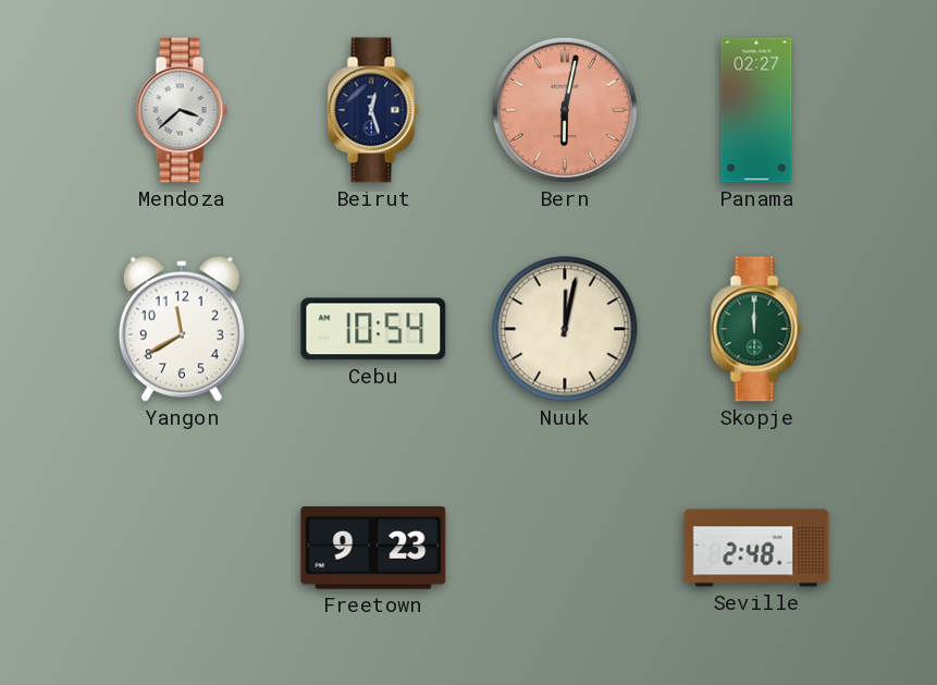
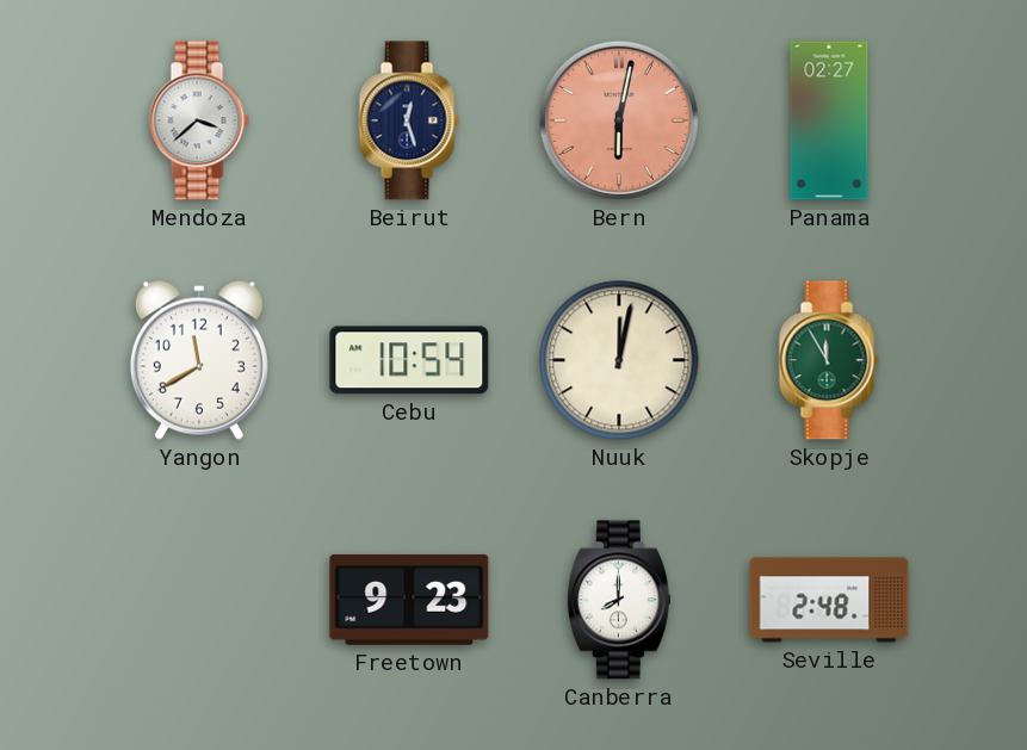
Skopje: 12:00 -> 11:55
Canberra: none -> 8:00
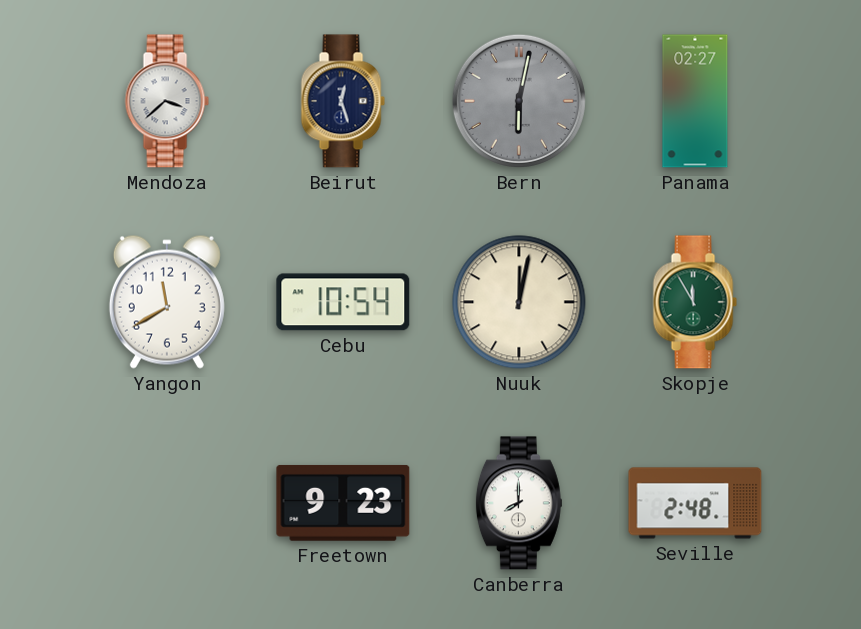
Bern dial: salmon -> grey
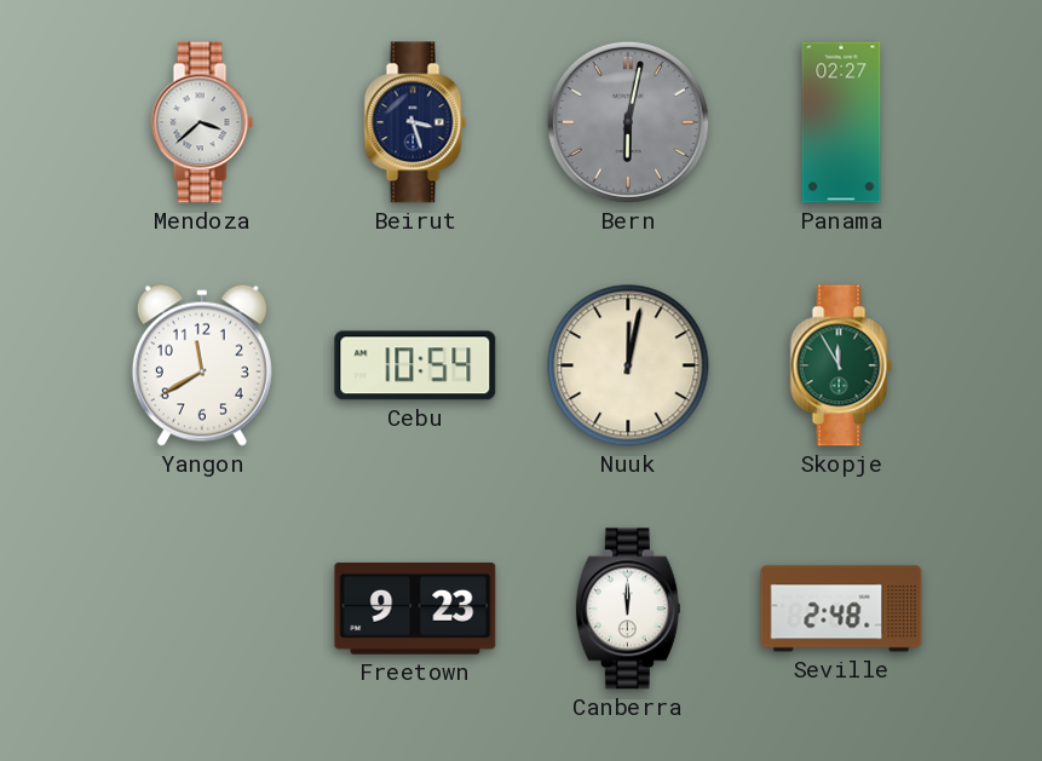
Beirut: 12:27 -> 3:27
Canberra: 8:00 -> 12:00
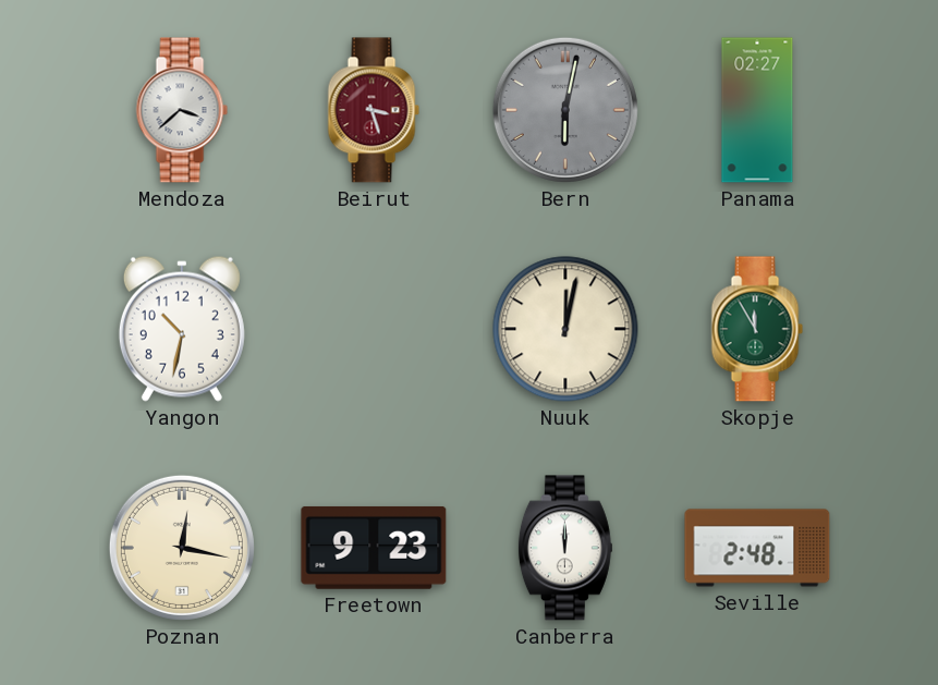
Beirut dial: navy -> burgundy
Yangon: 11:40 -> 10:32
Cebu: 10:54 -> none
Poznan: none -> 12:17
